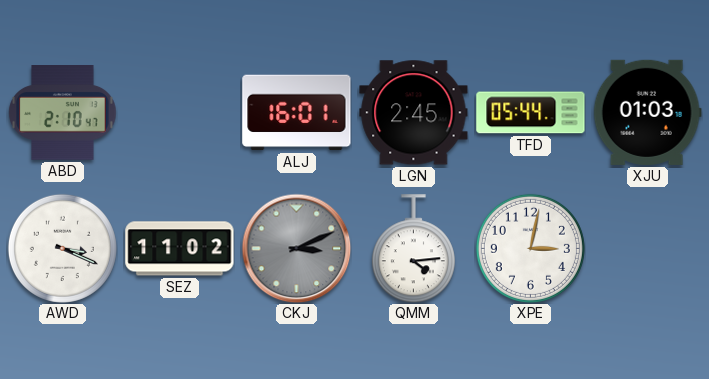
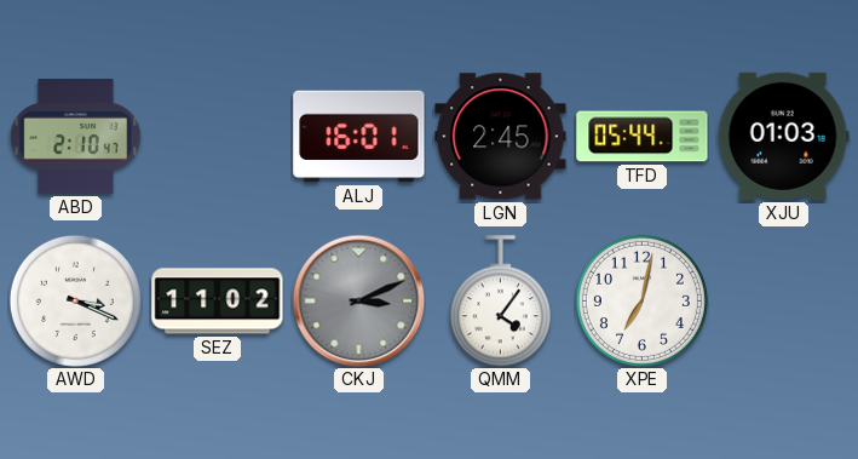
QMM: 4:14 -> 4:06
XPE: 3:02 -> 7:02
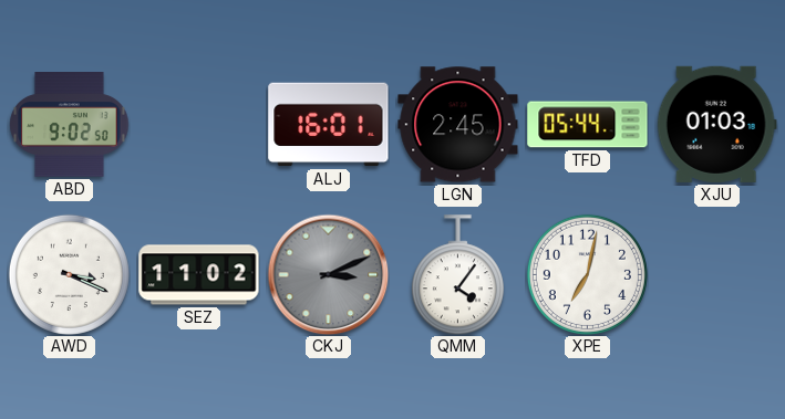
ABD: 2:10 -> 9:02
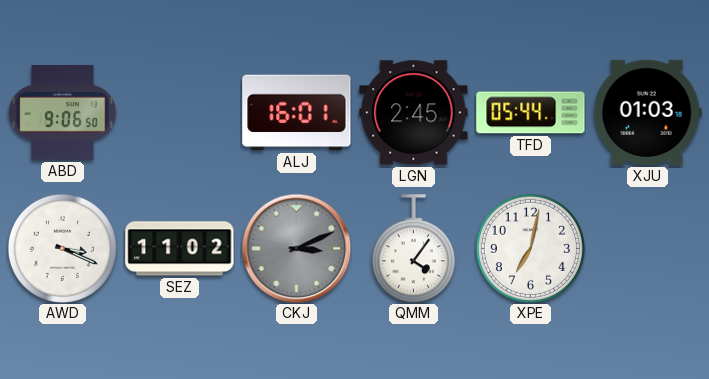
ABD: 9:02 -> 9:06
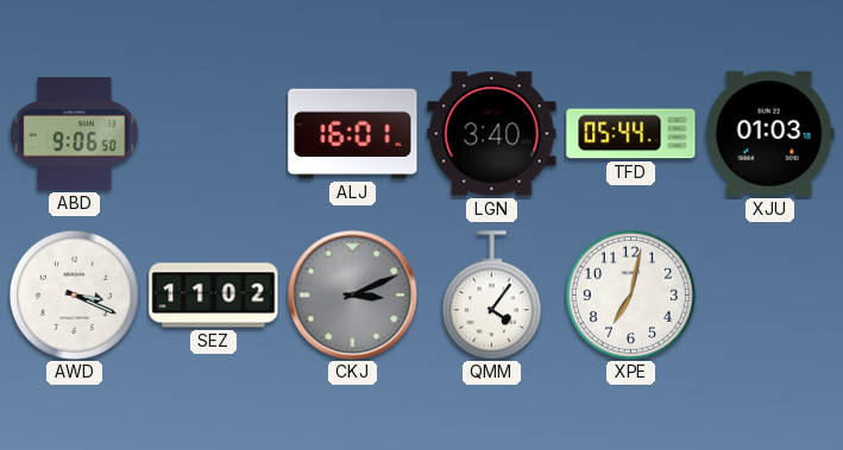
LGN: 2:45 -> 3:40
